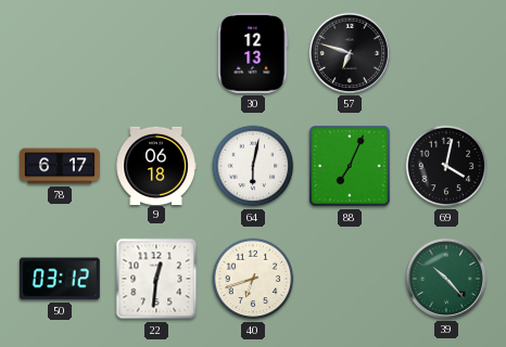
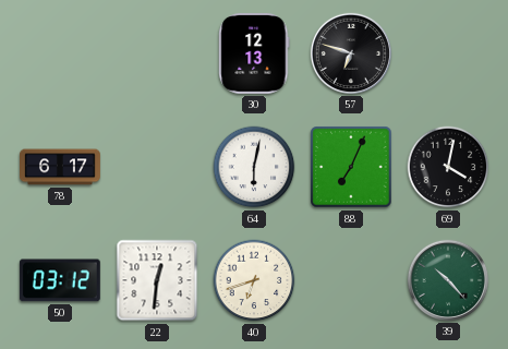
9: 06:18 -> none
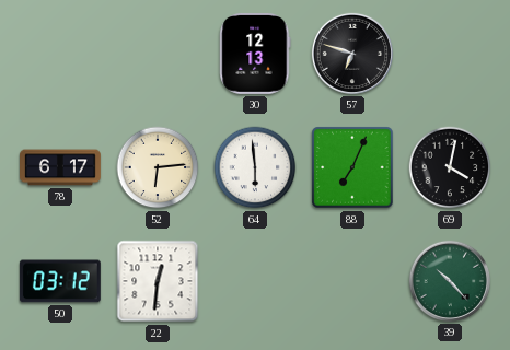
52: none -> 6:14
64: 6:02 -> 5:59
40: 6:42 -> none
